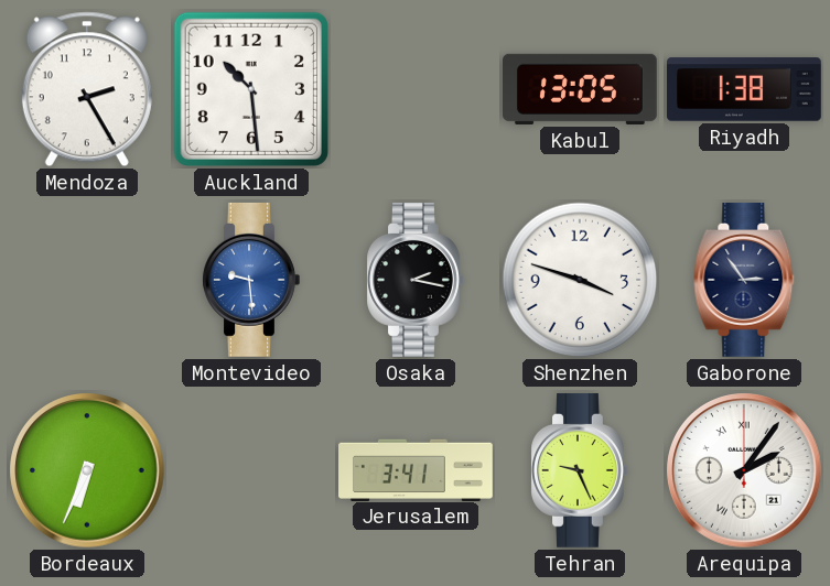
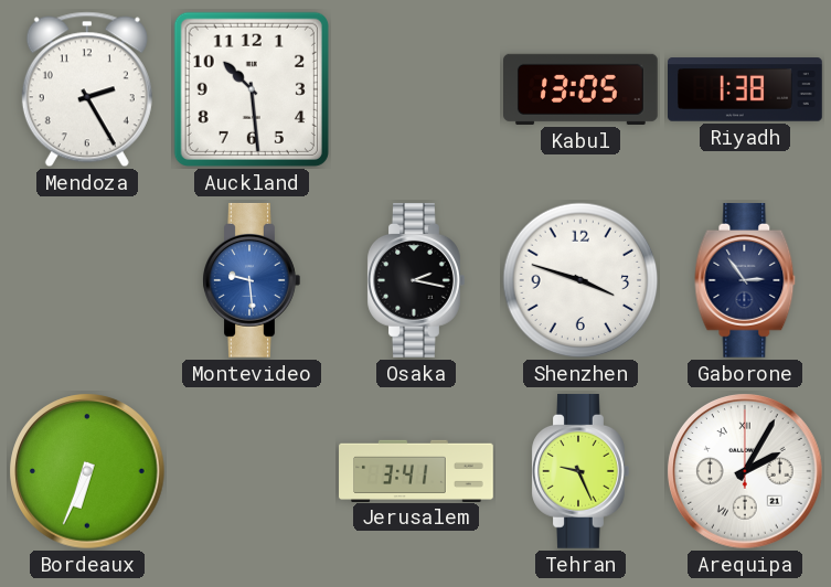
Arequipa: 2:06 -> 2:05
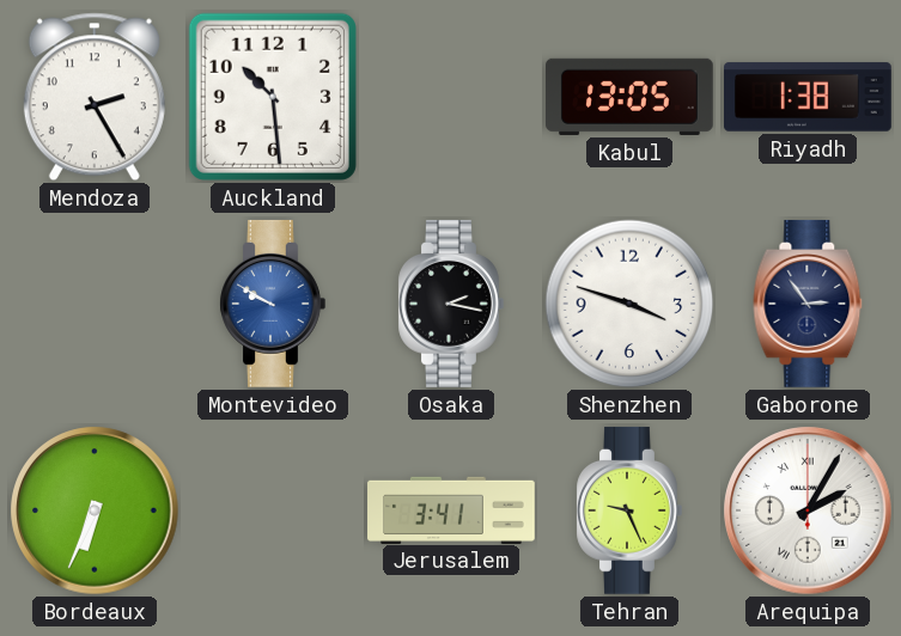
Montevideo: 9:29 -> 9:50
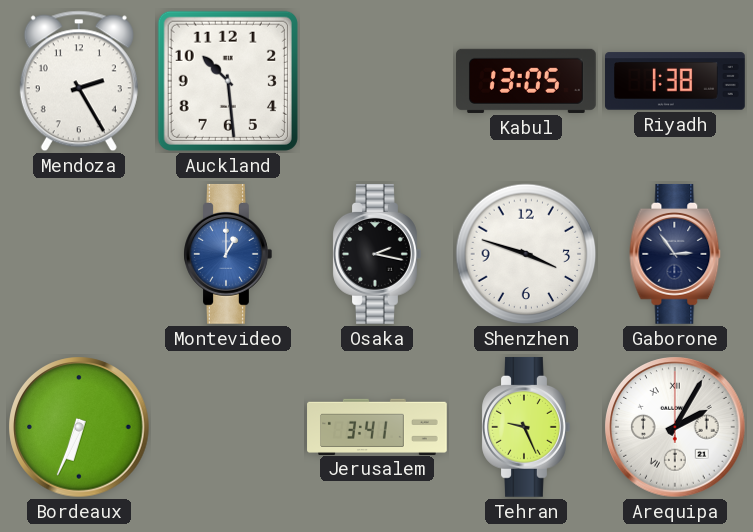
Montevideo: 9:50 -> 1:00
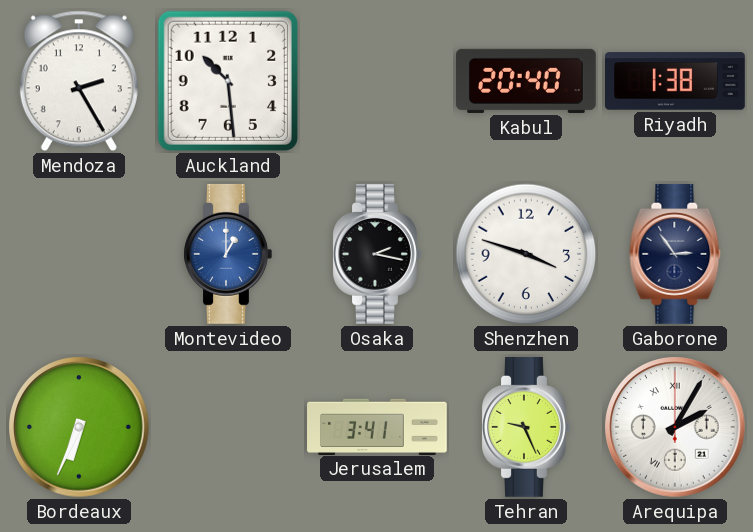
Kabul: 13:05 -> 20:40
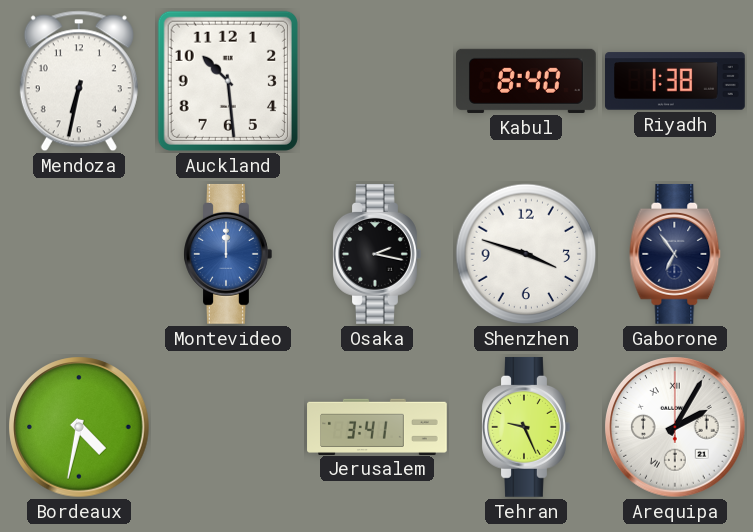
Mendoza: 2:25 -> 6:32
Kabul: 20:40 -> 8:40
Montevideo: 1:00 -> 12:00
Gaborone: 2:54 -> 6:54
Bordeaux: 6:34 -> 4:32
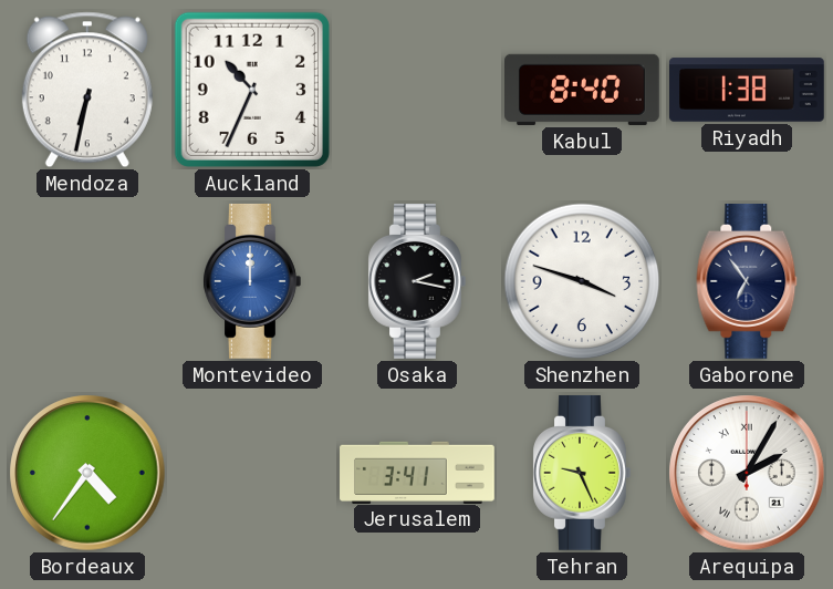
Auckland: 10:29 -> 10:34
Bordeaux: 4:32 -> 4:36
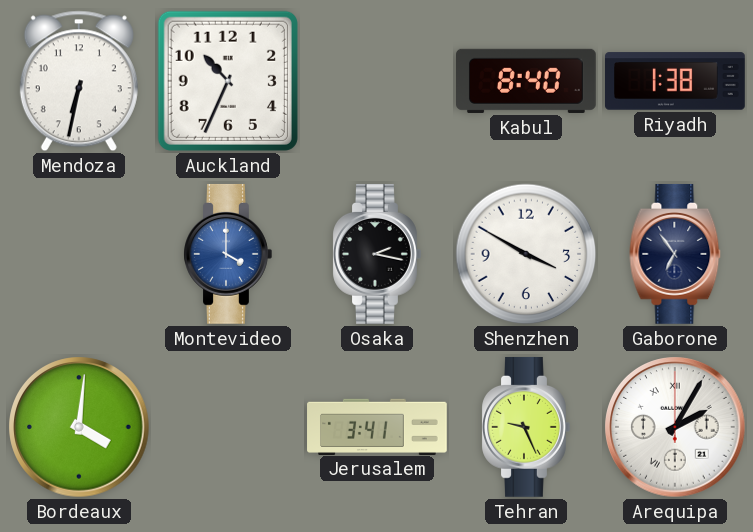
Montevideo: 12:00 -> 4:00
Shenzhen: 3:48 -> 3:50
Bordeaux: 4:36 -> 4:01
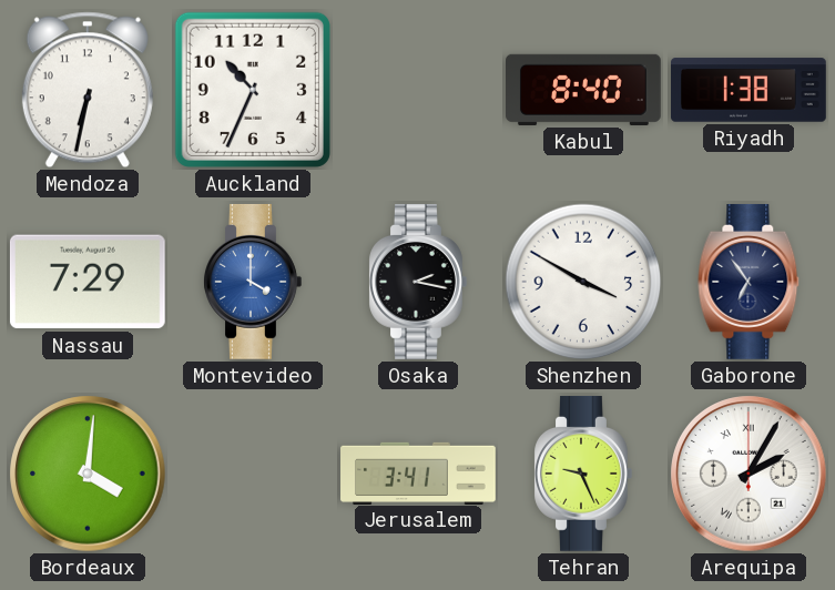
Nassau: none -> 7:29
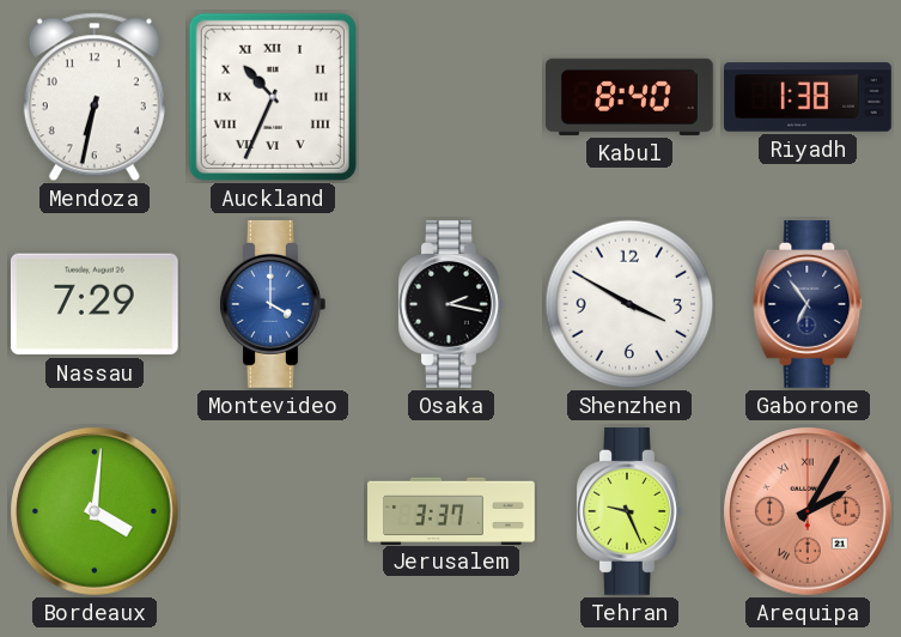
Auckland numerals: Arabic -> Roman
Jerusalem: 3:41 -> 3:37
Arequipa dial: white -> salmon
